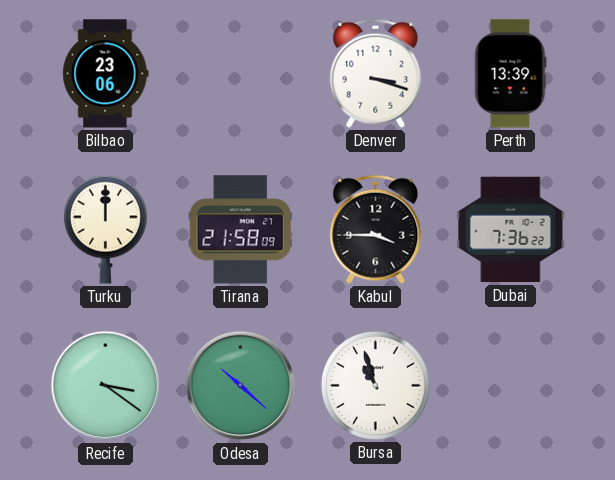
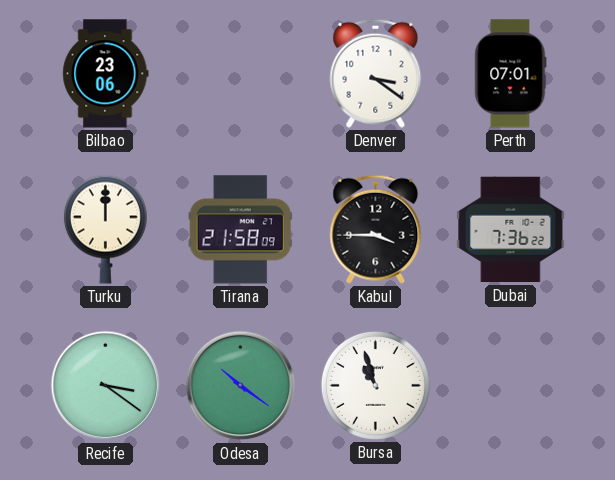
Denver: 3:18 -> 3:21
Perth: 13:39 -> 07:01
Odesa: 10:22 -> 10:21
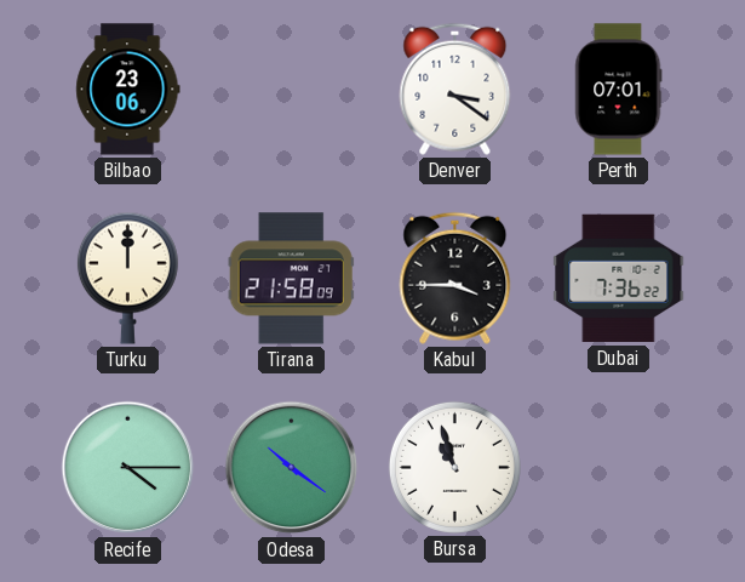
Recife: 3:21 -> 4:15
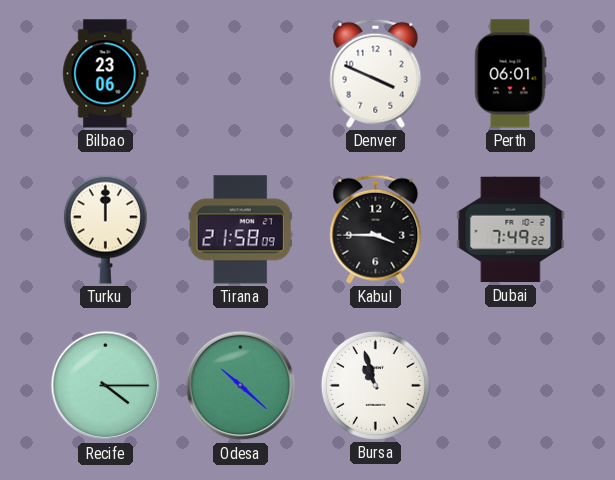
Denver: 3:21 -> 3:49
Perth: 07:01 -> 06:01
Dubai: 7:36 -> 7:49
Odesa: 10:21 -> 10:22
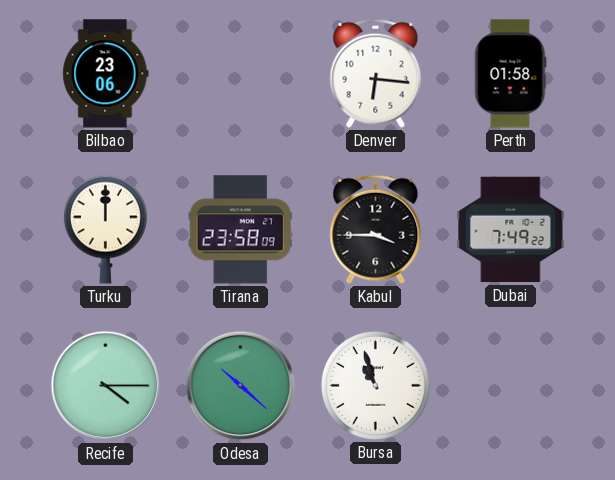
Denver: 3:49 -> 6:16
Perth: 06:01 -> 01:58
Tirana: 21:58 -> 23:58
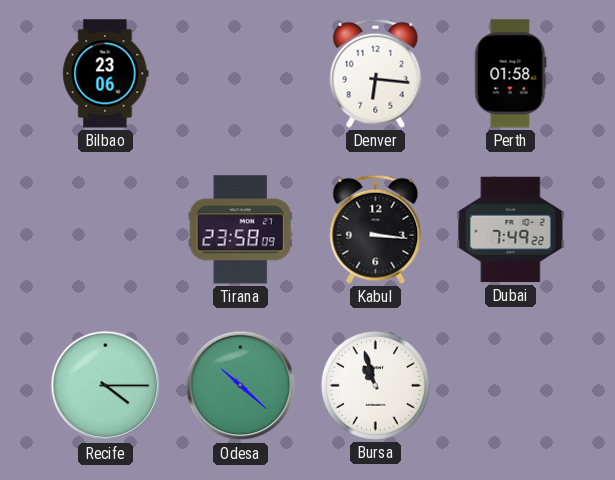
Turku: 12:00 -> none
Kabul: 3:45 -> 3:16
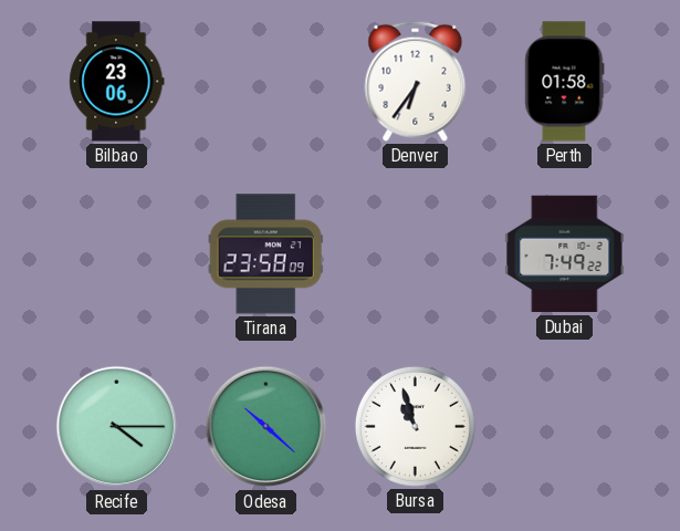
Denver: 6:16 -> 6:36
Kabul: 3:16 -> none
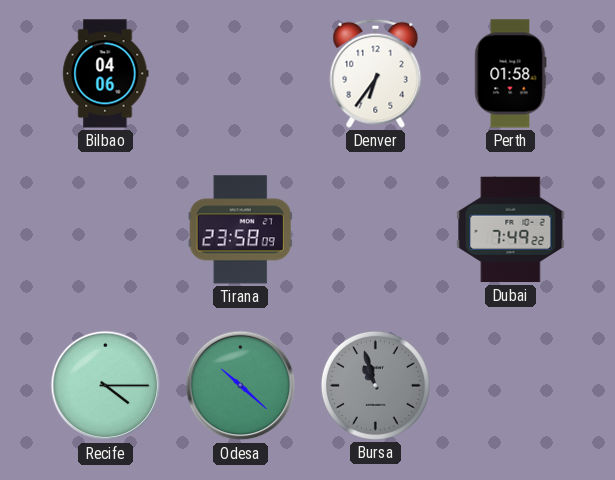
Bilbao: 23:06 -> 04:06
Bursa dial: white -> grey
